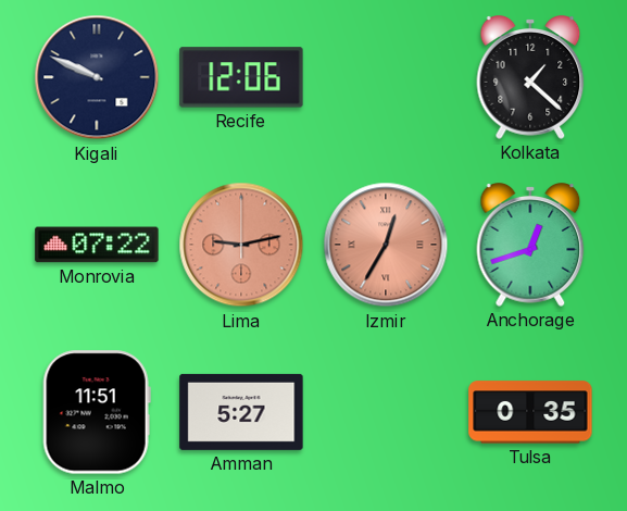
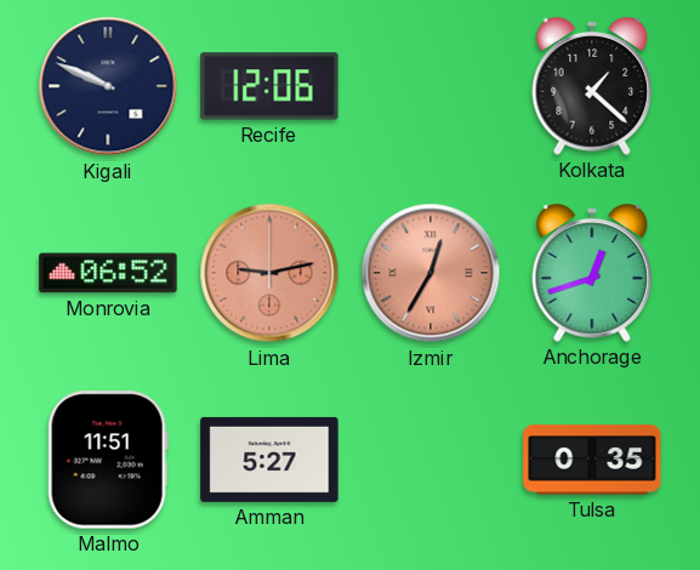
Monrovia: 07:22 -> 06:52
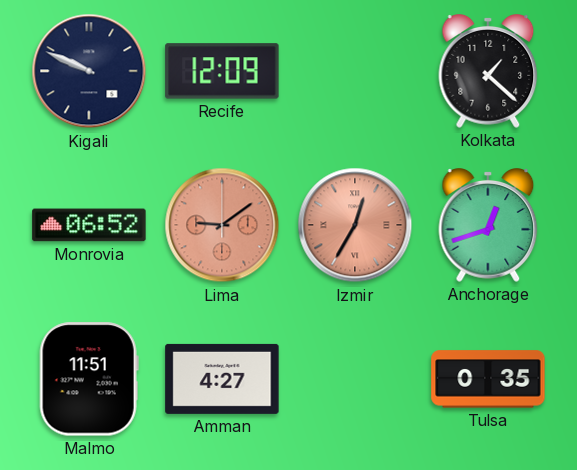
Recife: 12:06 -> 12:09
Lima: 9:13 -> 9:09
Amman: 5:27 -> 4:27
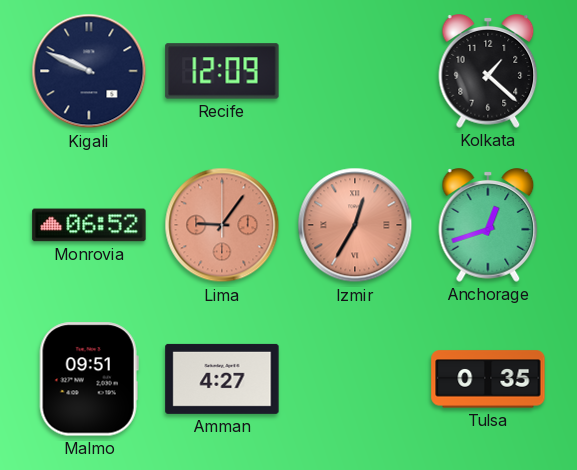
Lima: 9:09 -> 9:06
Malmo: 11:51 -> 09:51
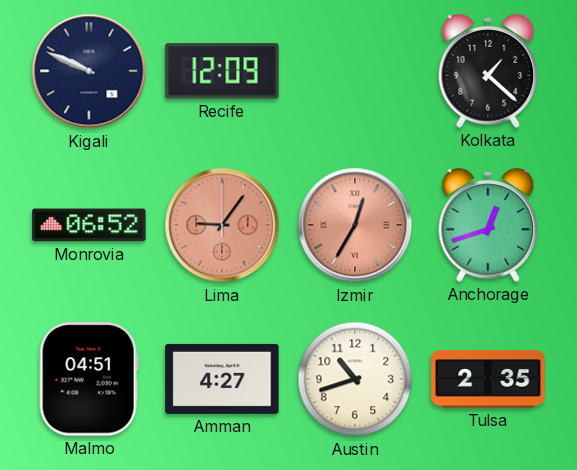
Malmo: 09:51 -> 04:51
Austin: none -> 10:42
Tulsa: 0:35 -> 2:35
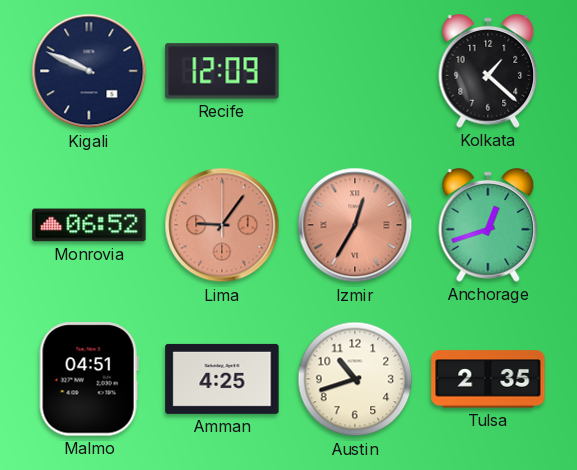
Amman: 4:27 -> 4:25
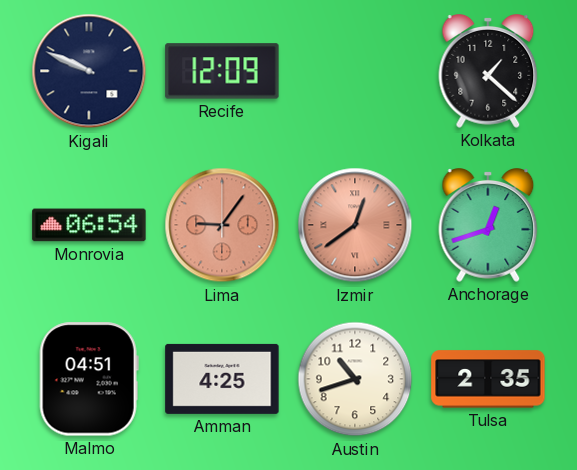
Monrovia: 06:52 -> 06:54
Izmir: 12:35 -> 12:39
